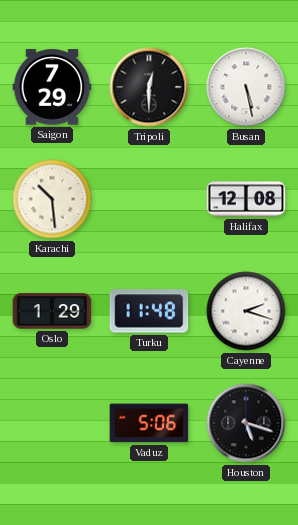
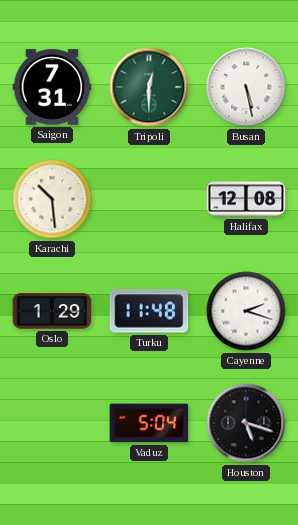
Saigon: 7:29 -> 7:31
Tripoli dial: black -> green
Vaduz: 5:06 -> 5:04
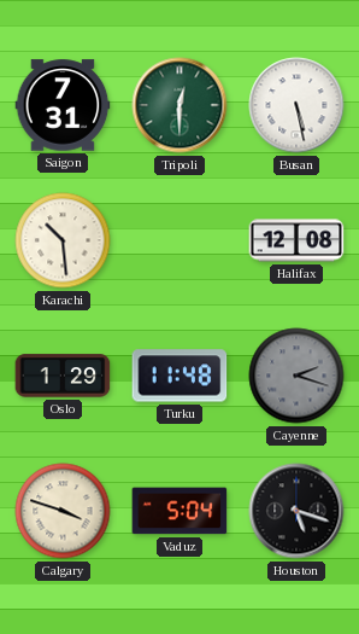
Cayenne dial: white -> grey
Calgary: none -> 3:48
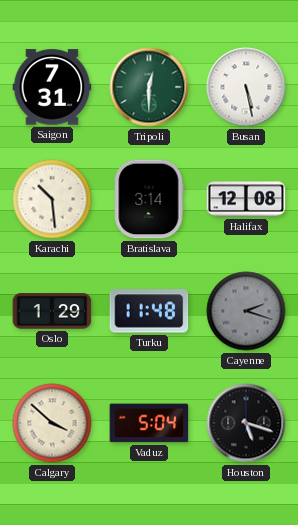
Bratislava: none -> 3:14
Calgary: 3:48 -> 3:52
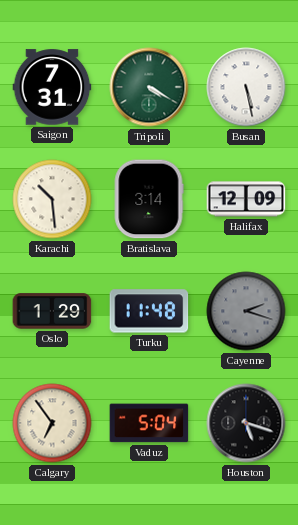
Tripoli: 12:30 -> 4:20
Halifax: 12:08 -> 12:09
Calgary: 3:52 -> 6:54
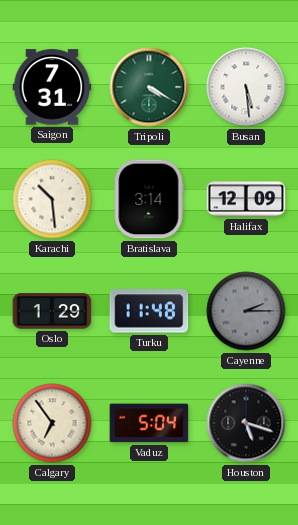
Busan: 5:28 -> 5:29
Cayenne: 2:18 -> 2:15
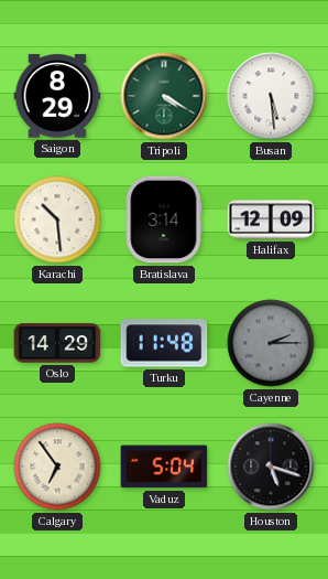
Saigon: 7:31 -> 8:29
Oslo: 1:29 -> 14:29
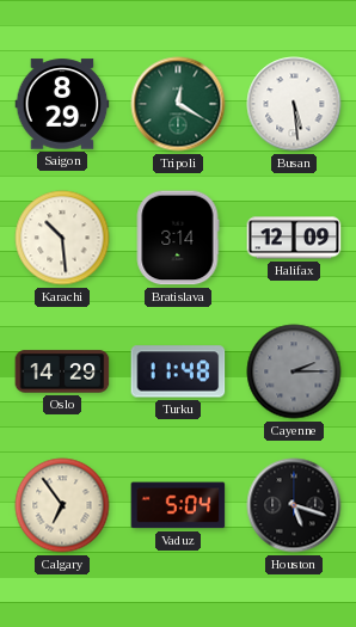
Tripoli: 4:20 -> 12:20
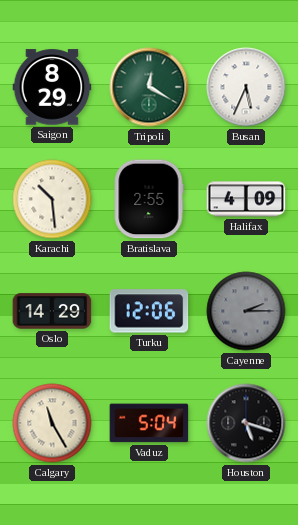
Busan: 5:29 -> 5:34
Bratislava: 3:14 -> 2:55
Halifax: 12:09 -> 4:09
Turku: 11:48 -> 12:06
Calgary: 6:54 -> 11:25
